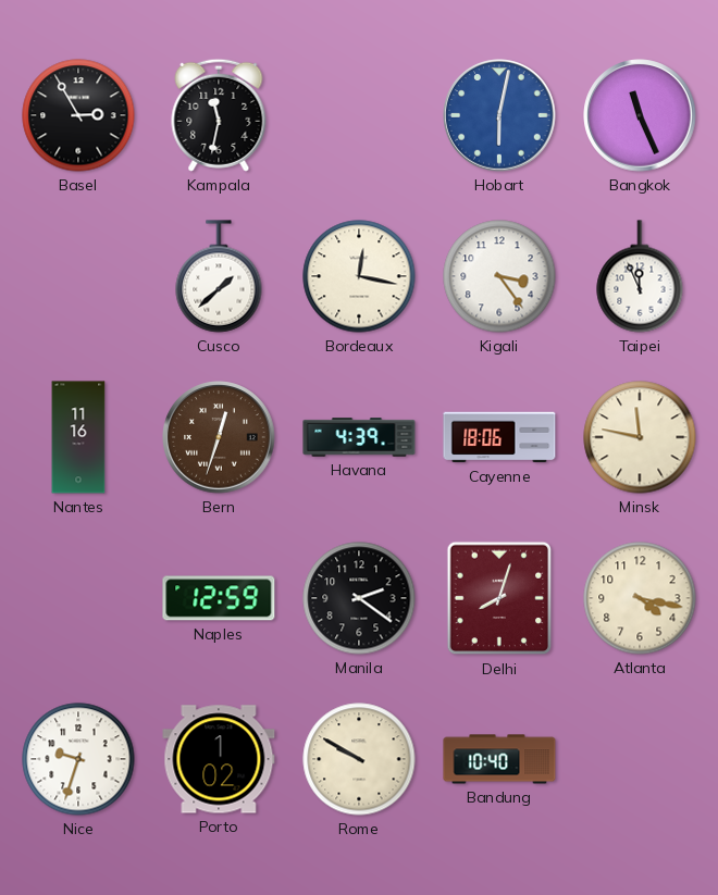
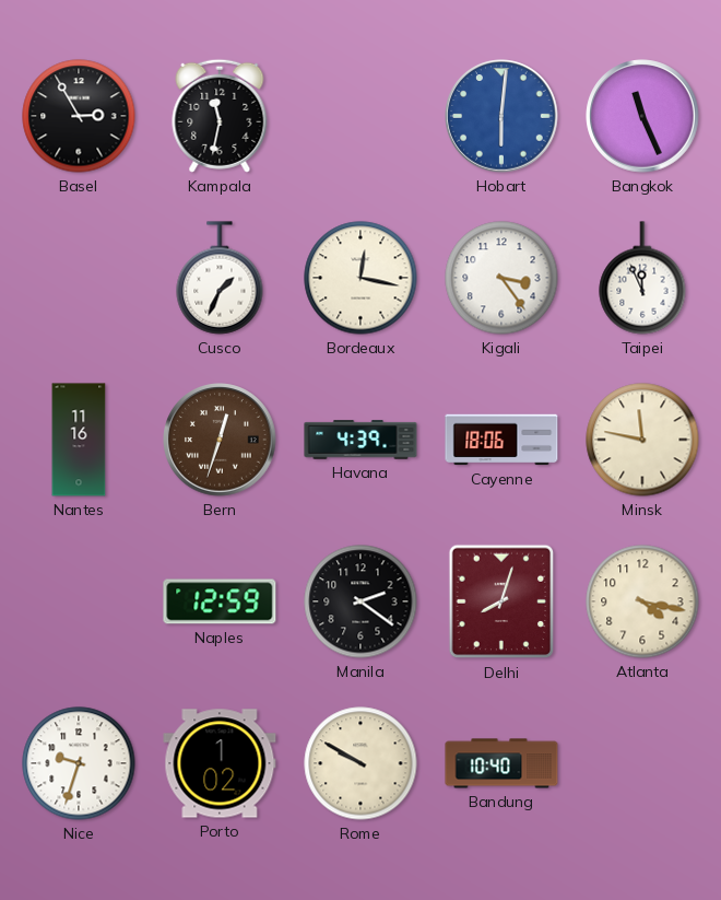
Hobart: 6:02 -> 6:01
Cusco: 1:38 -> 1:34
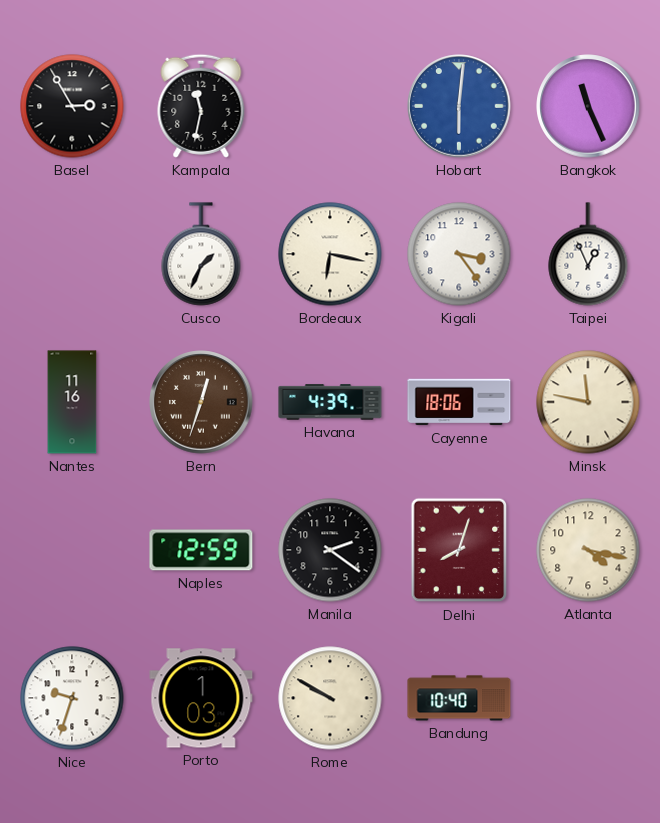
Bordeaux: 12:17 -> 6:17
Taipei: 11:56 -> 12:56
Porto: 1:02 -> 1:03
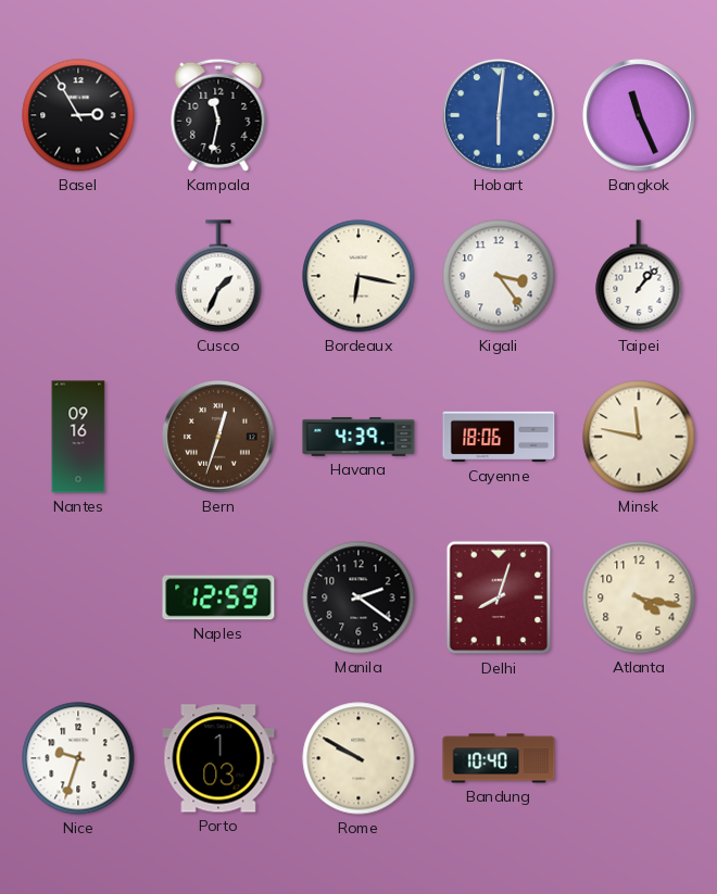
Taipei: 12:56 -> 1:07
Nantes: 11:16 -> 09:16
